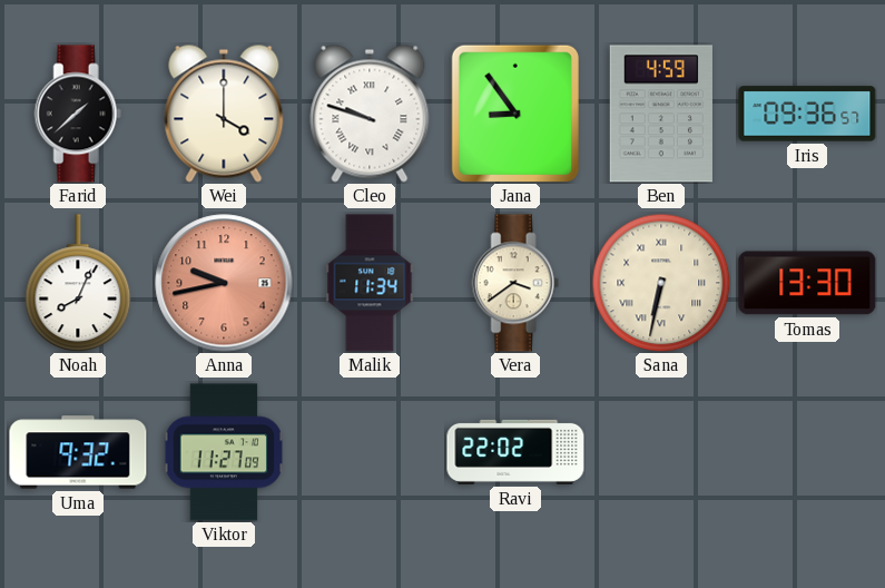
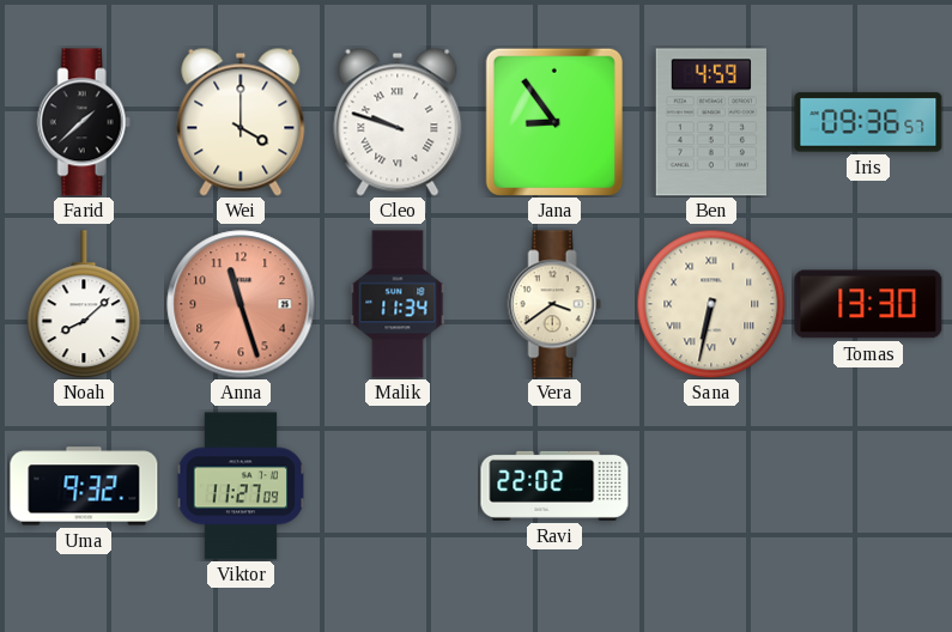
Noah: 8:04 -> 8:08
Anna: 9:43 -> 11:27
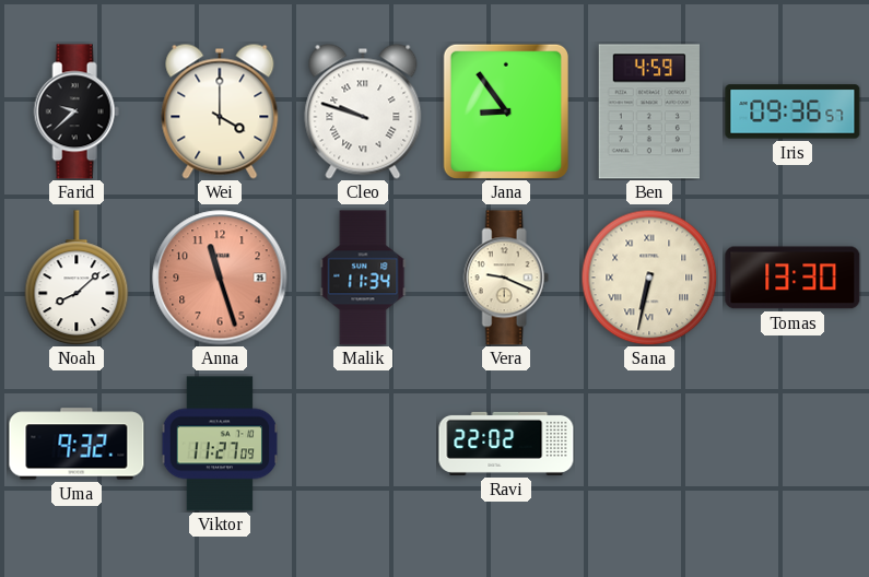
Farid: 1:38 -> 9:38
Vera: 3:39 -> 9:19
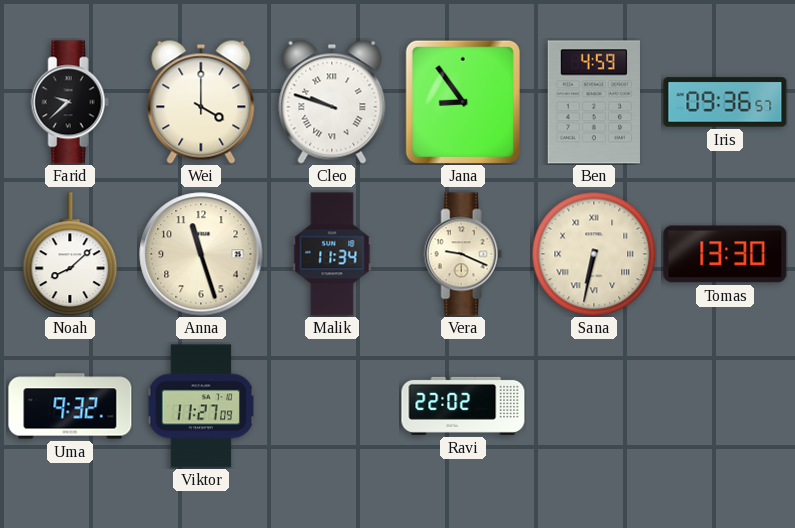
Anna dial: salmon -> cream
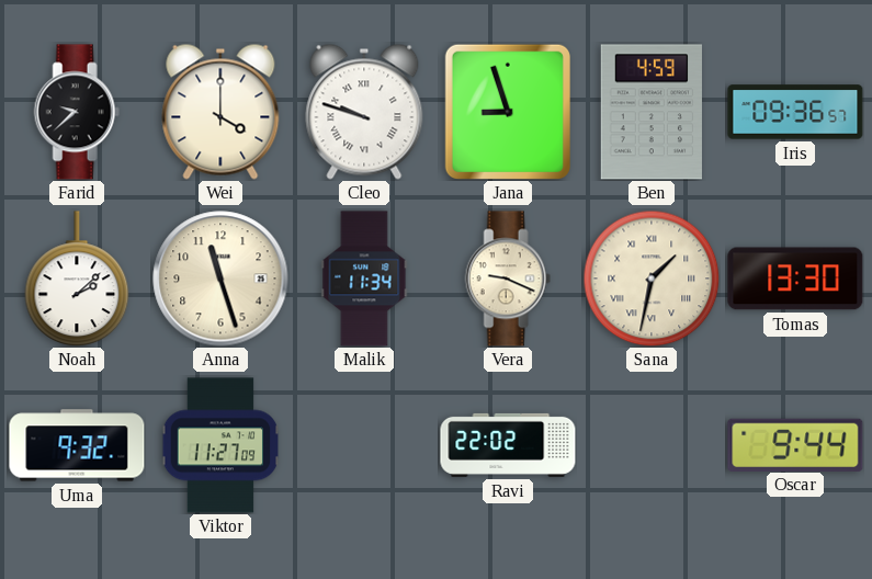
Jana: 8:54 -> 8:57
Noah: 8:08 -> 2:08
Sana: 6:32 -> 1:32
Oscar: none -> 9:44
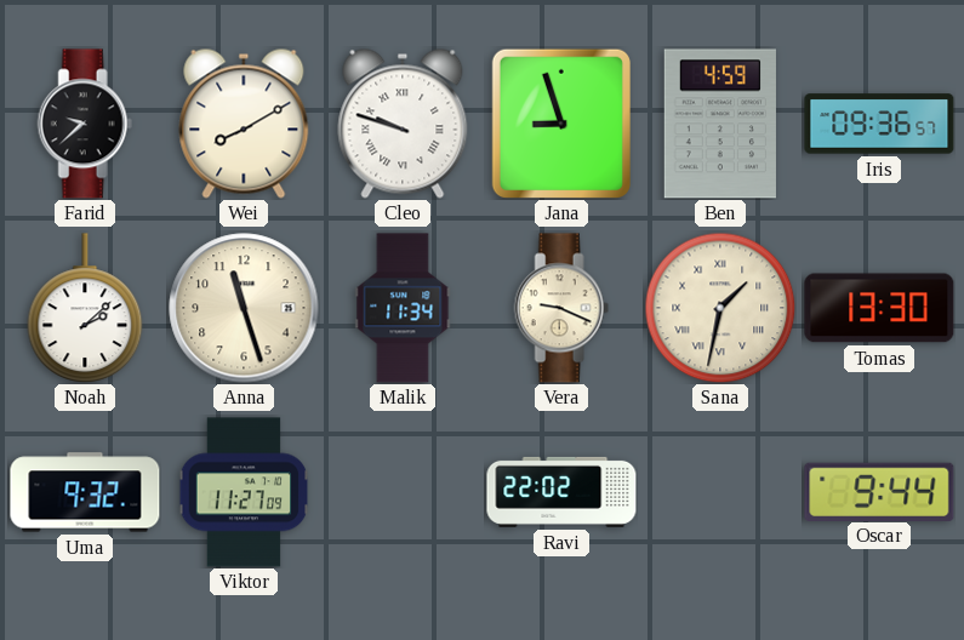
Wei: 4:00 -> 8:10
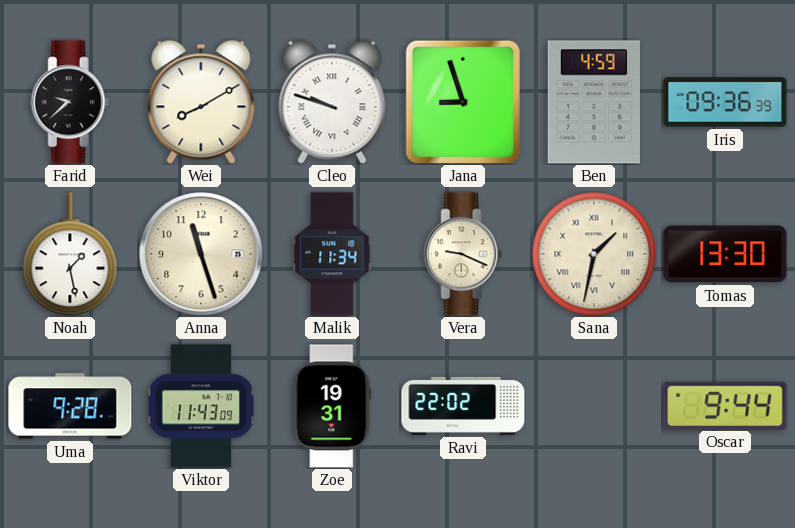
Iris: 09:36:57 -> 09:36:39
Noah: 2:08 -> 1:28
Uma: 9:32 -> 9:28
Viktor: 11:27 -> 11:43
Zoe: none -> 19:31
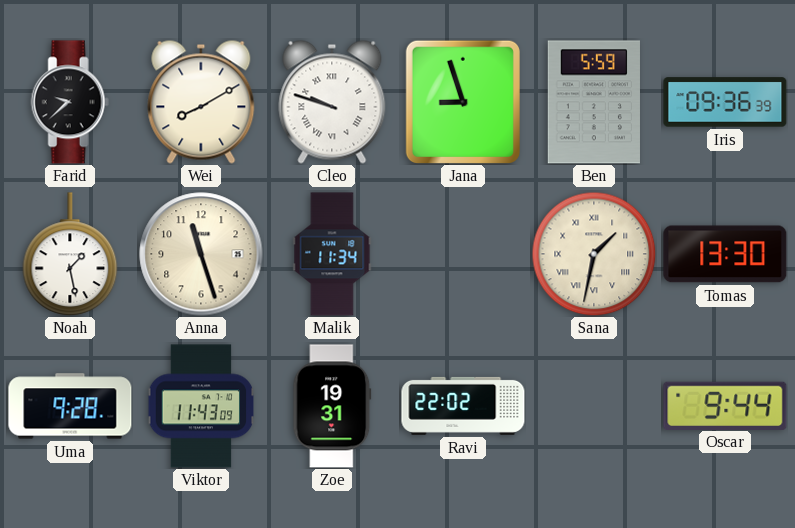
Ben: 4:59 -> 5:59
Vera: 9:19 -> none
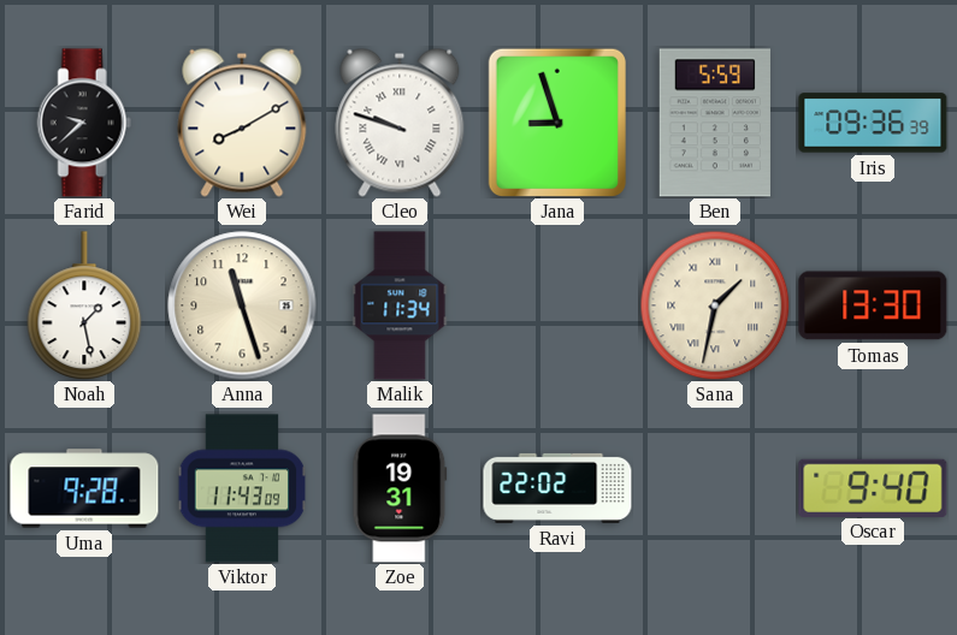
Oscar: 9:44 -> 9:40
